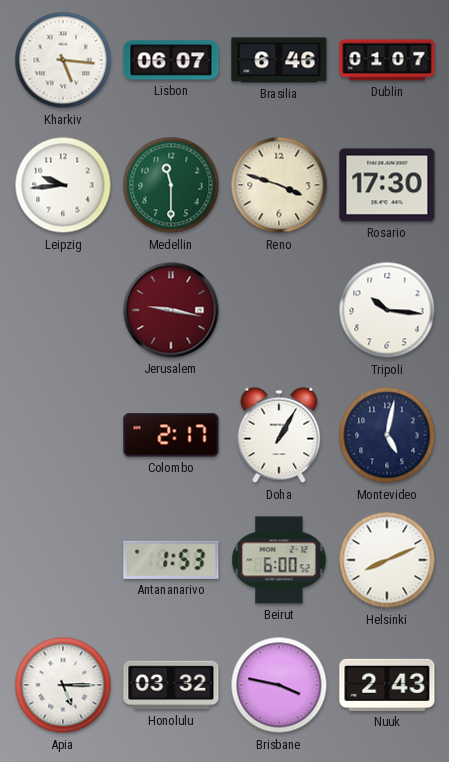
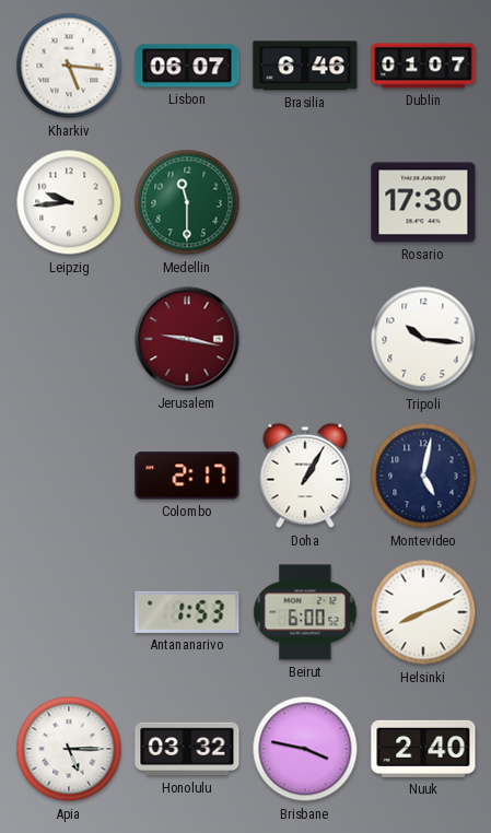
Reno: 3:48 -> none
Nuuk: 2:43 -> 2:40
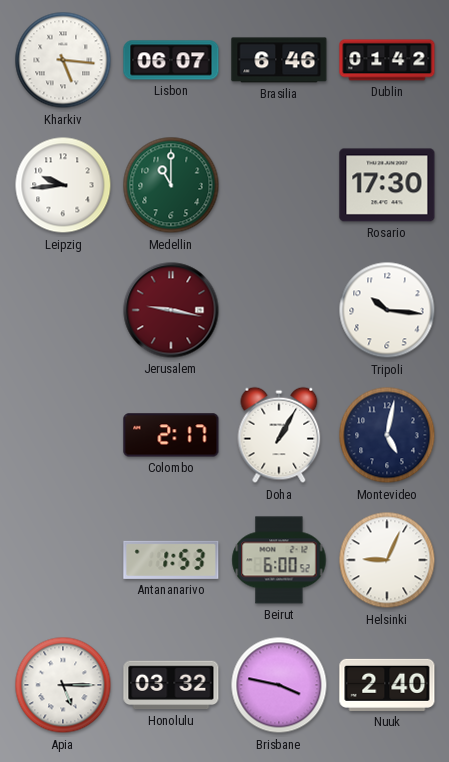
Dublin: 01:07 -> 01:42
Medellin: 11:30 -> 11:00
Helsinki: 8:11 -> 9:04
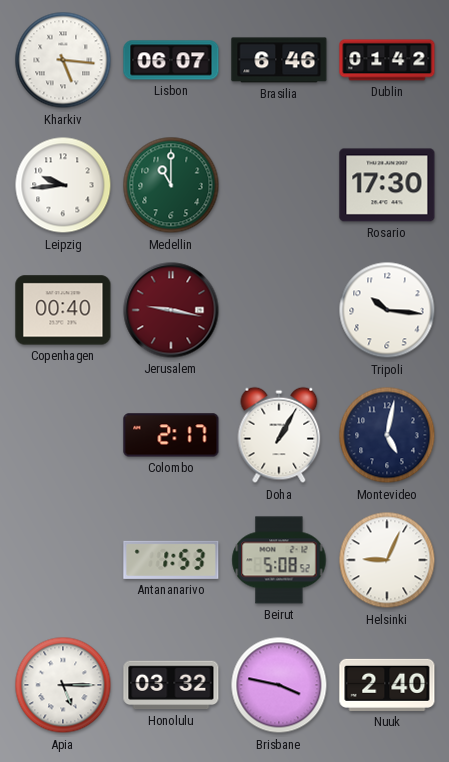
Copenhagen: none -> 00:40
Beirut: 6:00 -> 5:08
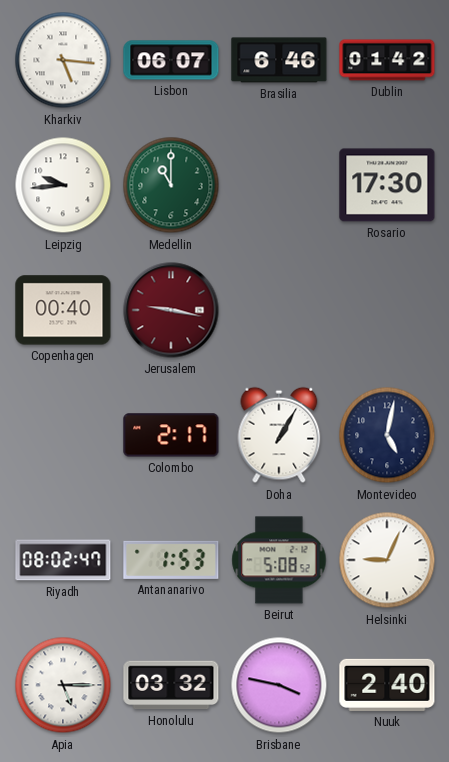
Tripoli: 10:16 -> none
Riyadh: none -> 08:02
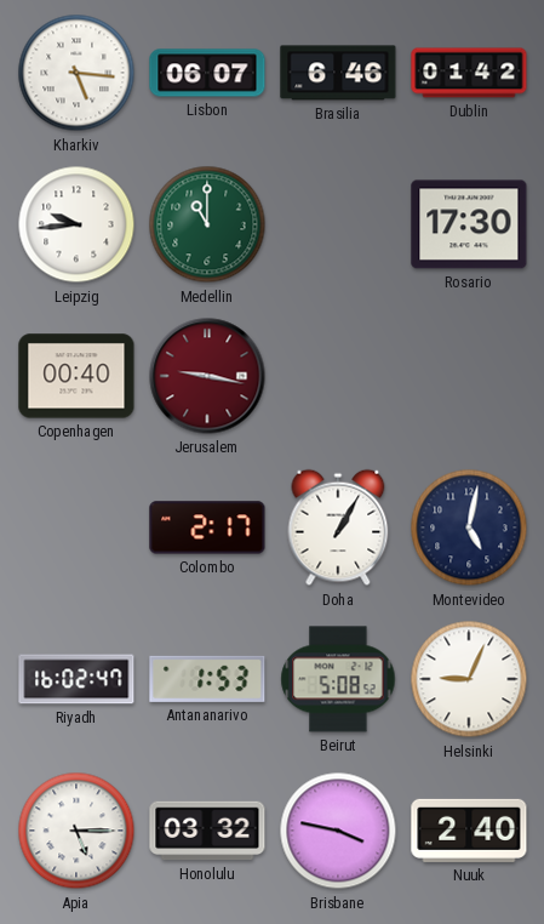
Riyadh: 08:02 -> 16:02
